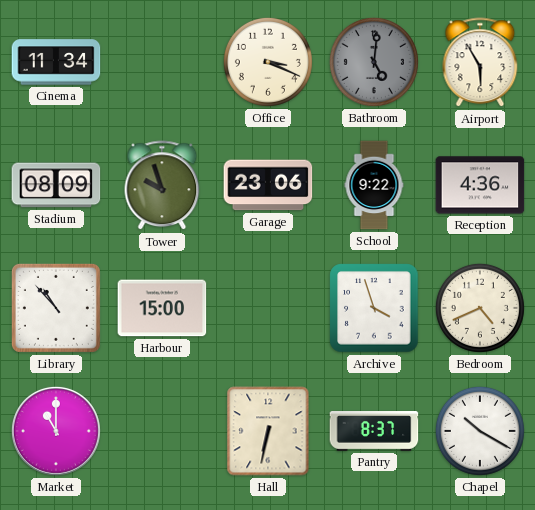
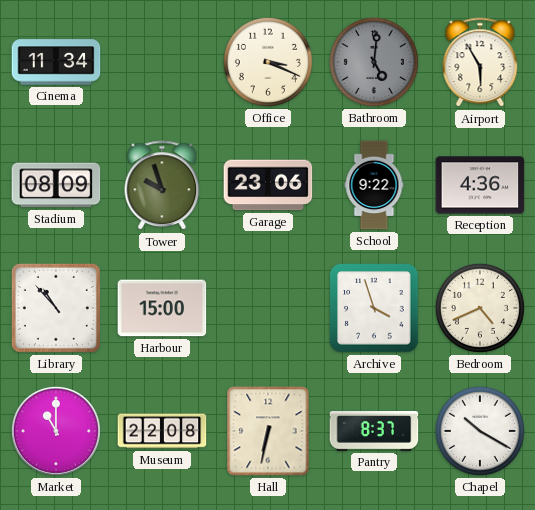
Museum: none -> 22:08
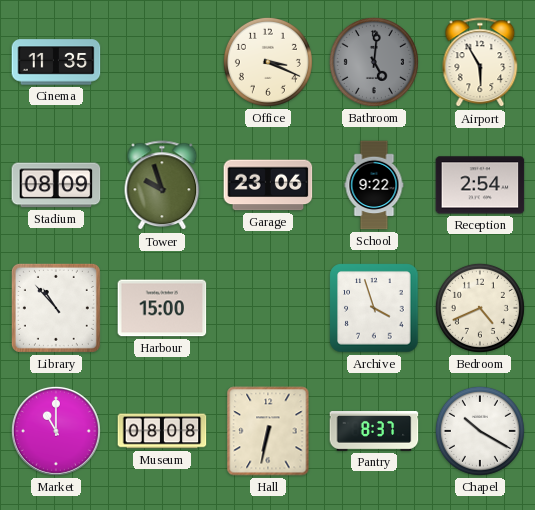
Cinema: 11:34 -> 11:35
Reception: 4:36 -> 2:54
Museum: 22:08 -> 08:08
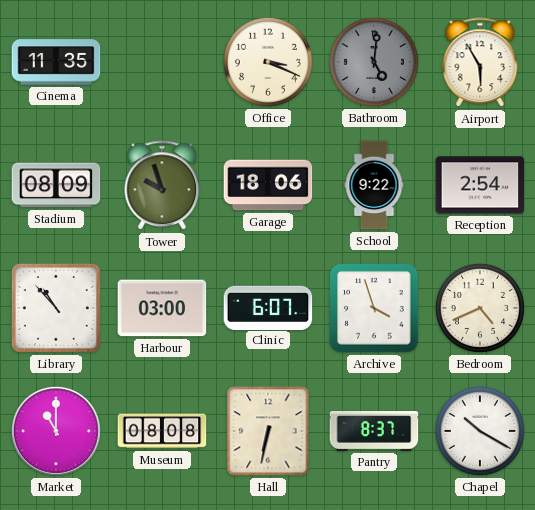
Garage: 23:06 -> 18:06
Harbour: 15:00 -> 03:00
Clinic: none -> 6:07
